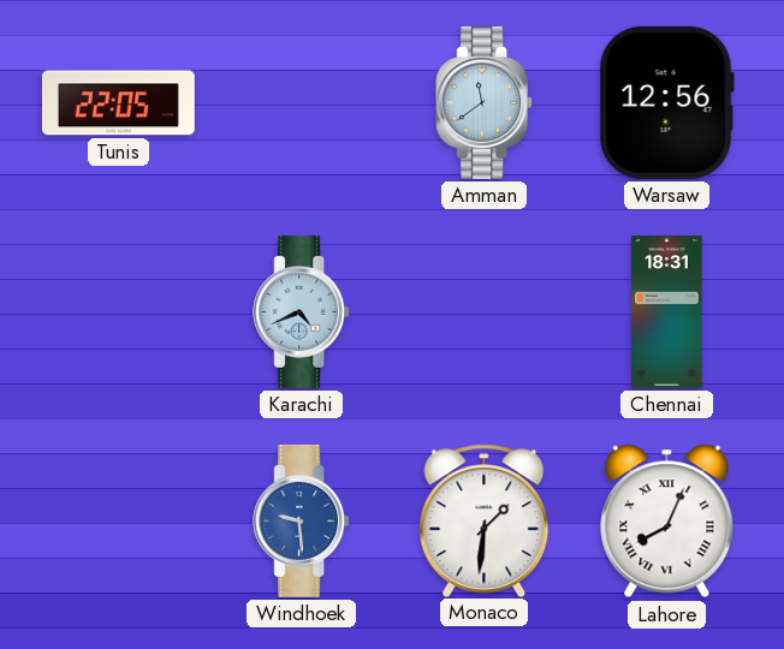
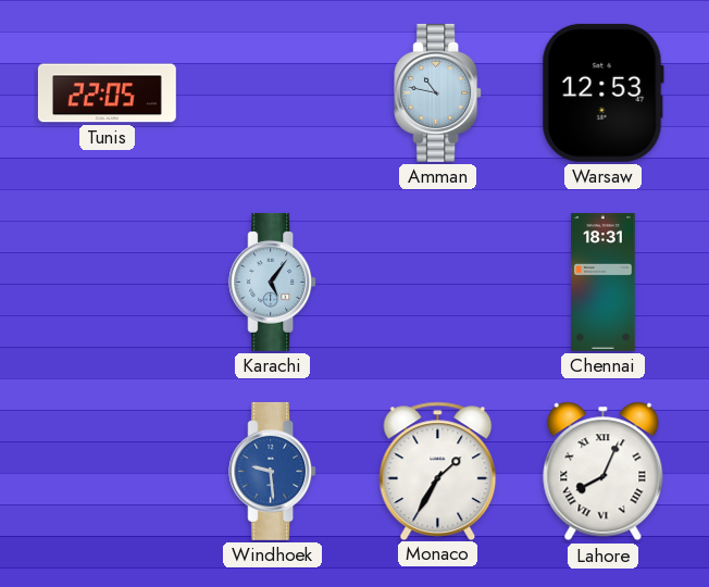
Amman: 11:39 -> 10:47
Warsaw: 12:56 -> 12:53
Karachi: 4:41 -> 5:06
Monaco: 1:31 -> 1:35
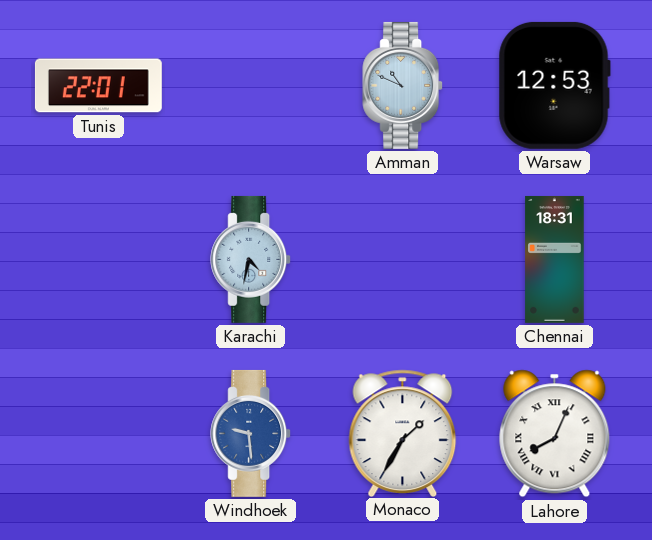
Tunis: 22:05 -> 22:01
Amman: 10:47 -> 10:49
Karachi: 5:06 -> 4:32
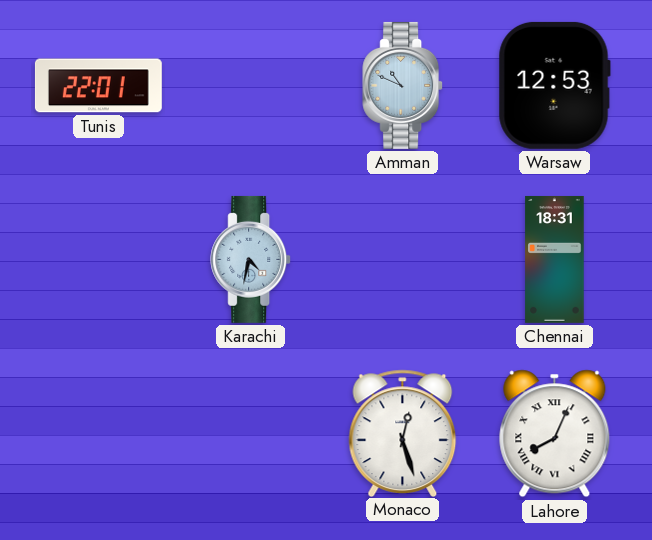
Windhoek: 9:29 -> none
Monaco: 1:35 -> 12:27
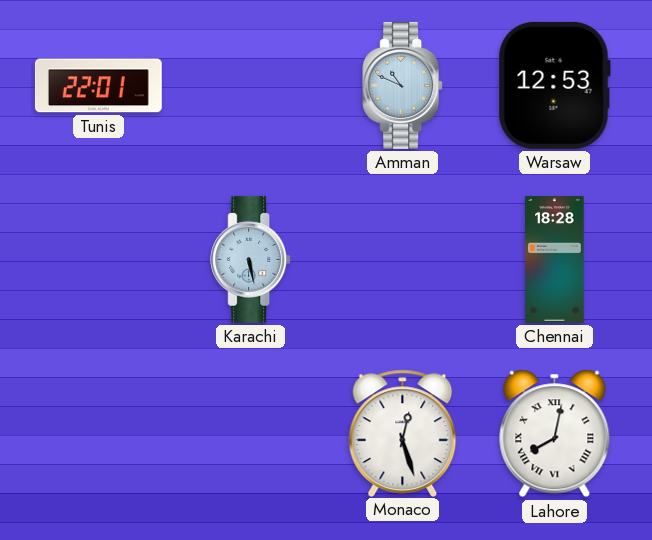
Karachi: 4:32 -> 5:28
Chennai: 18:31 -> 18:28
Lahore: 8:04 -> 8:02
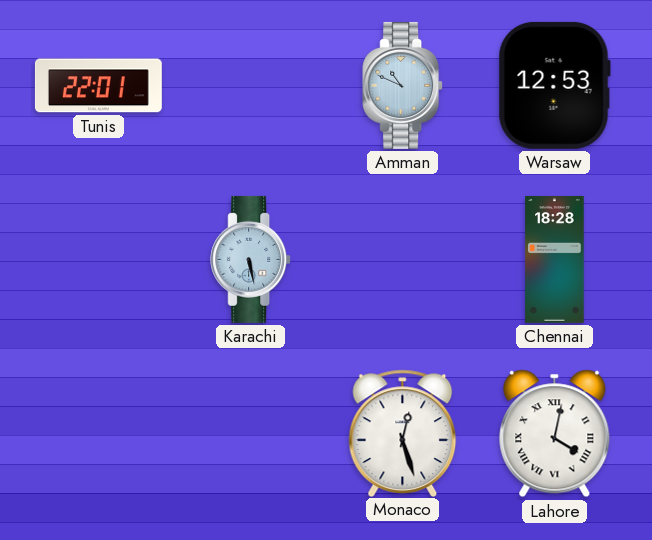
Lahore: 8:02 -> 4:02
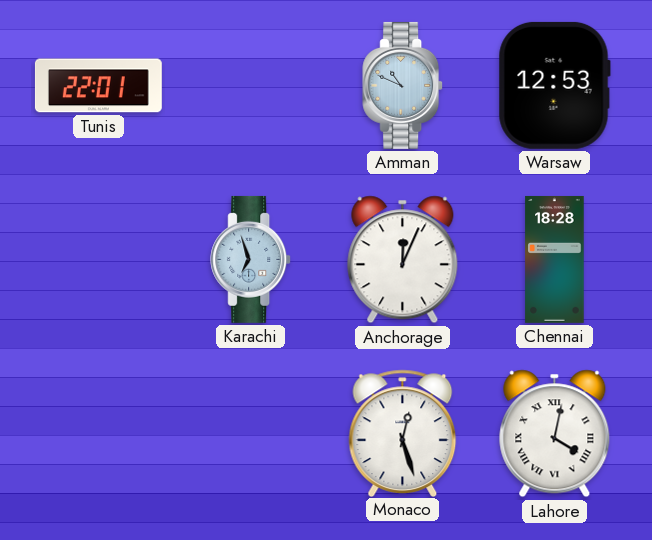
Karachi: 5:28 -> 6:57
Anchorage: none -> 12:04
